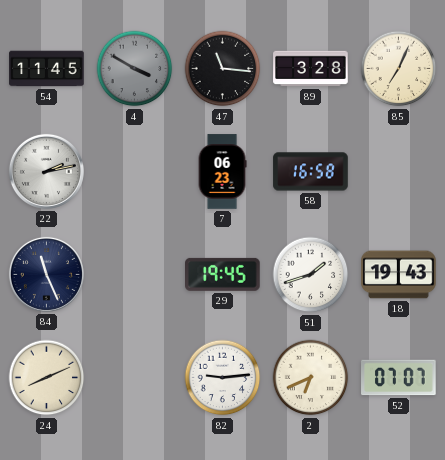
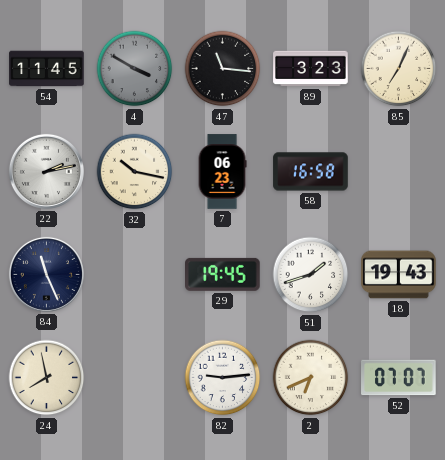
89: 3:28 -> 3:23
32: none -> 10:17
24: 8:11 -> 7:58
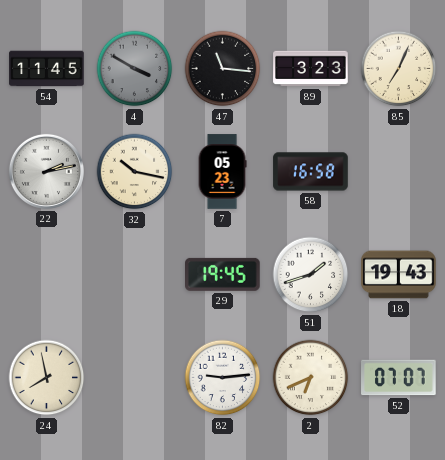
7: 06:23 -> 05:23
84: 11:26 -> none
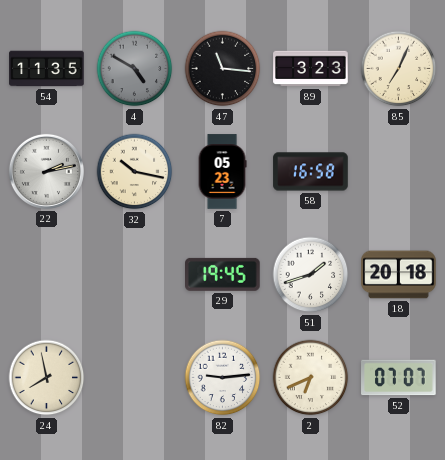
54: 11:45 -> 11:35
4: 3:50 -> 4:50
18: 19:43 -> 20:18
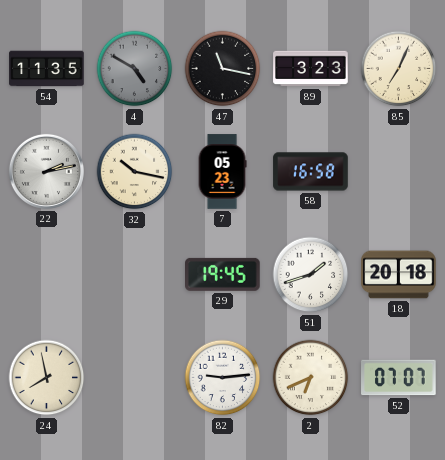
47: 11:16 -> 11:17
